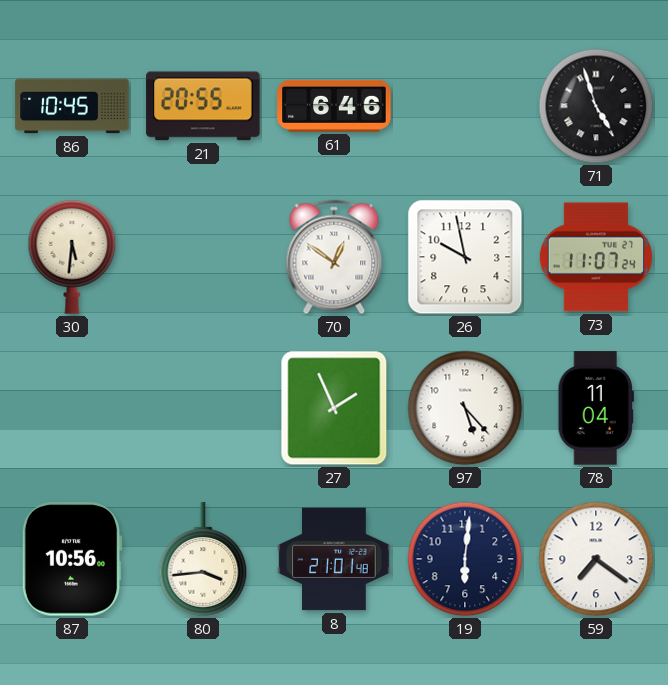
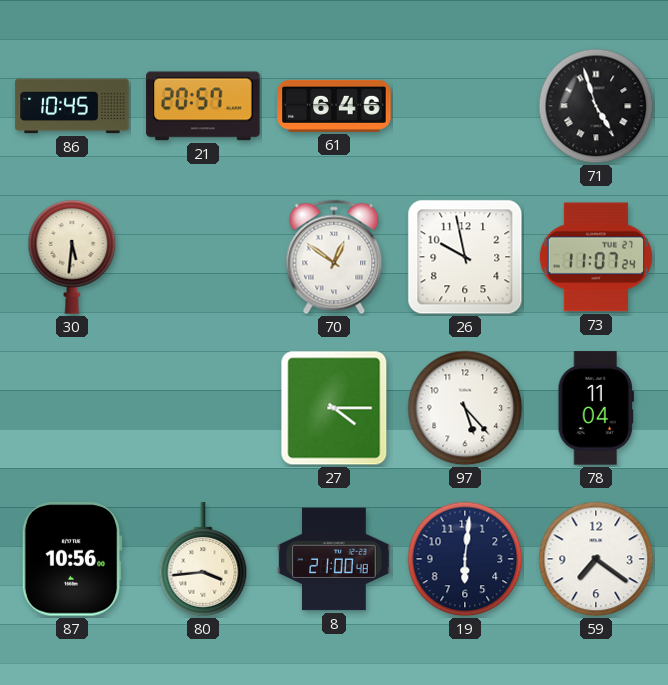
21: 20:55 -> 20:57
27: 1:56 -> 4:15
8: 21:01 -> 21:00
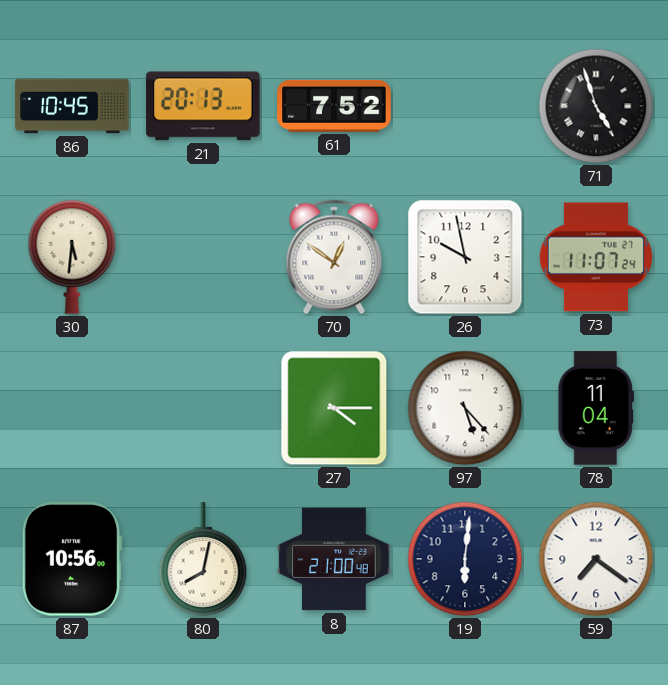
21: 20:57 -> 20:13
61: 6:46 -> 7:52
80: 3:44 -> 8:02
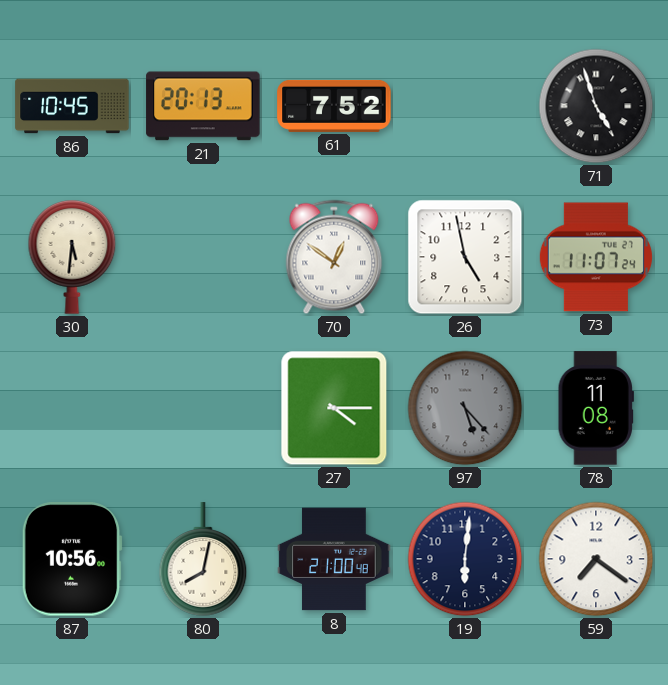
26: 9:58 -> 4:58
97 dial: white -> grey
78: 11:04 -> 11:08
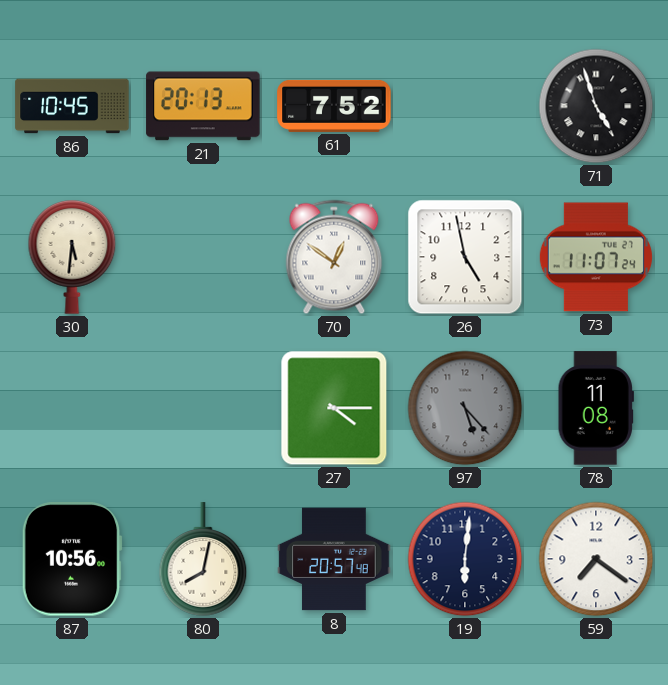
8: 21:00 -> 20:57
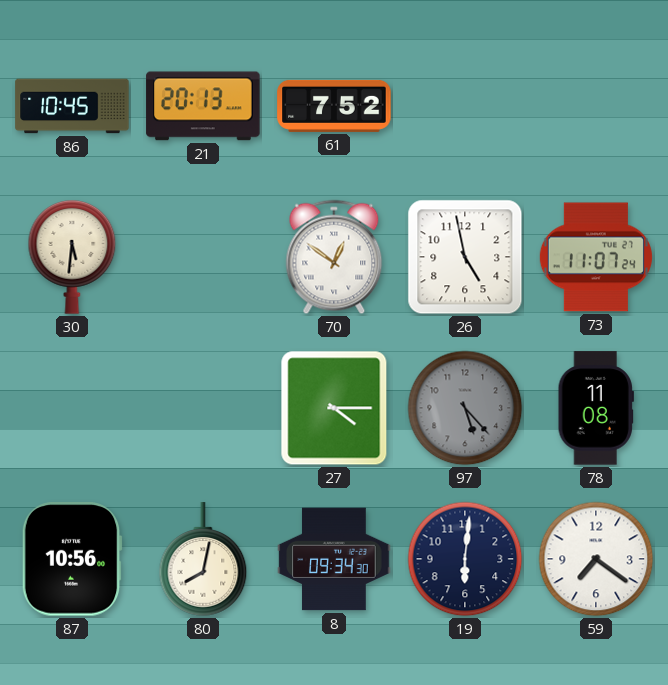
71: 4:57 -> none
8: 20:57 -> 09:34
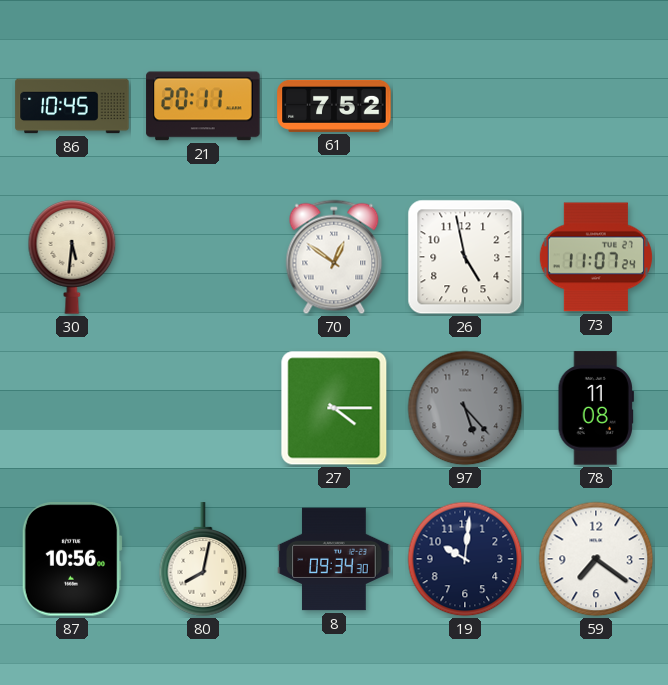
21: 20:13 -> 20:11
19: 6:01 -> 10:01
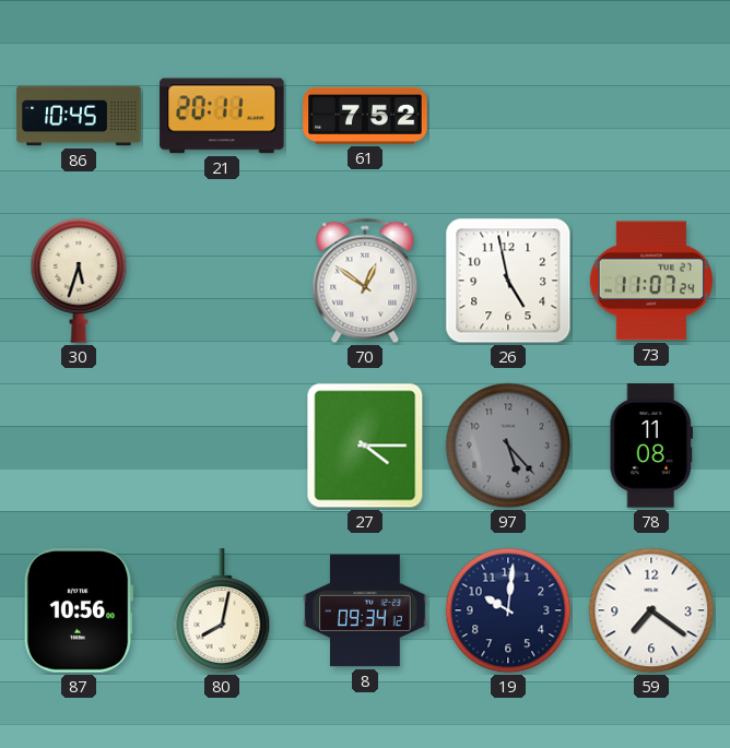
30: 5:31 -> 5:33
8: 09:34:30 -> 09:34:12
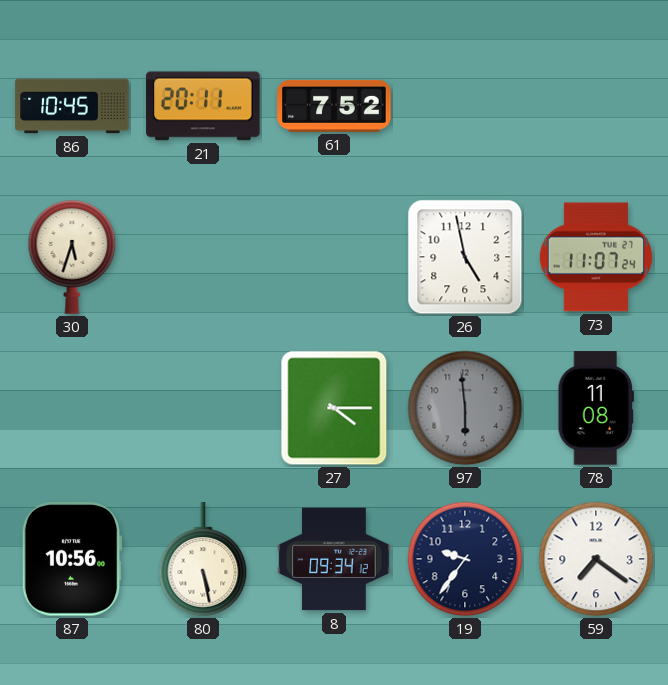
70: 12:51 -> none
97: 5:23 -> 5:59
80: 8:02 -> 5:28
19: 10:01 -> 9:36
